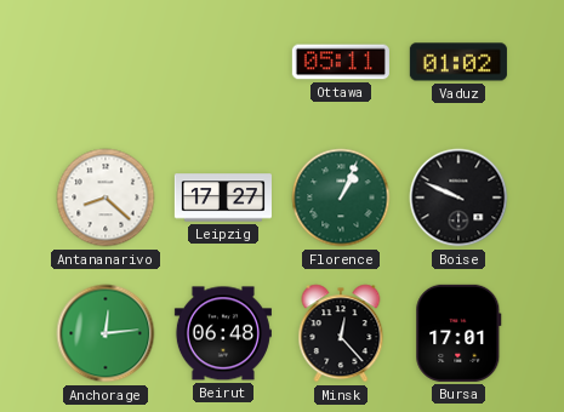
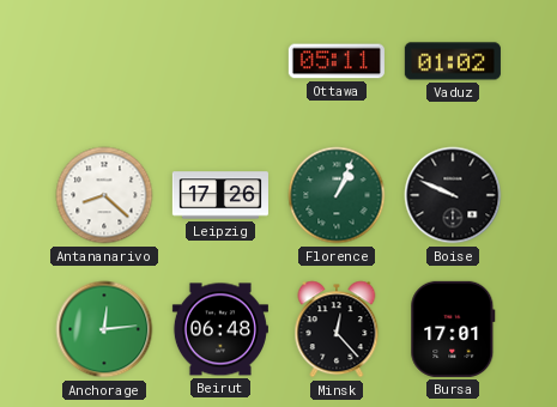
Leipzig: 17:27 -> 17:26
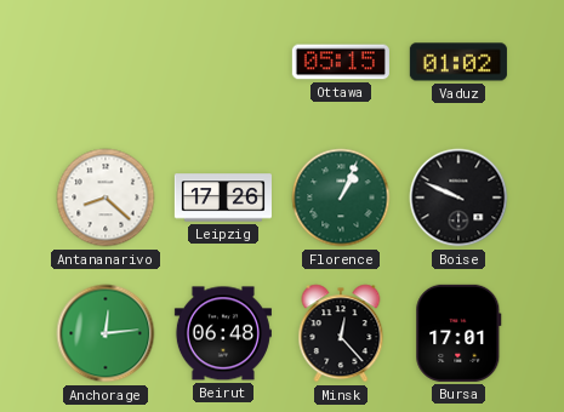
Ottawa: 05:11 -> 05:15
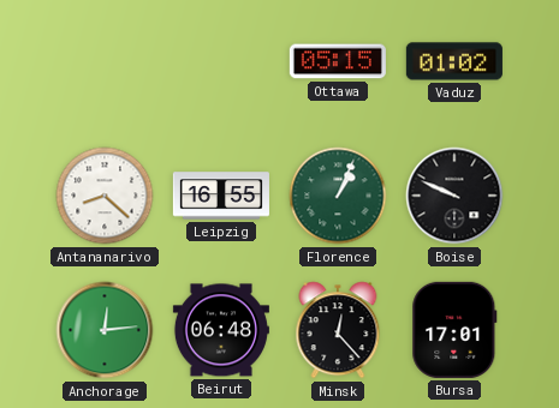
Leipzig: 17:26 -> 16:55
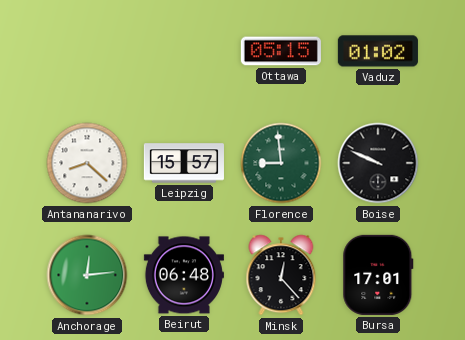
Leipzig: 16:55 -> 15:57
Florence: 1:04 -> 8:59
